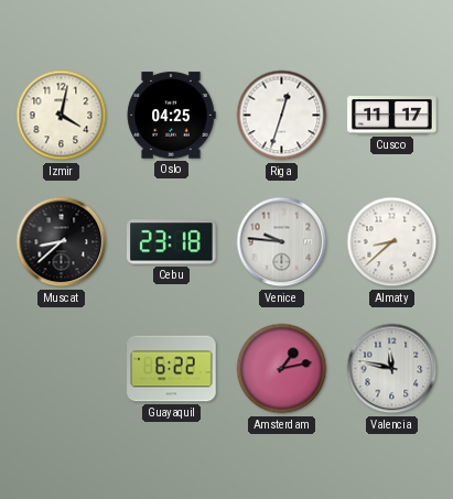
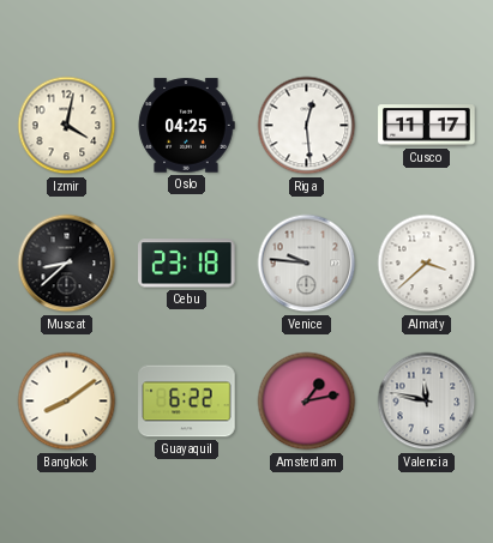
Riga: 12:33 -> 12:29
Almaty: 8:38 -> 3:38
Bangkok: none -> 8:09
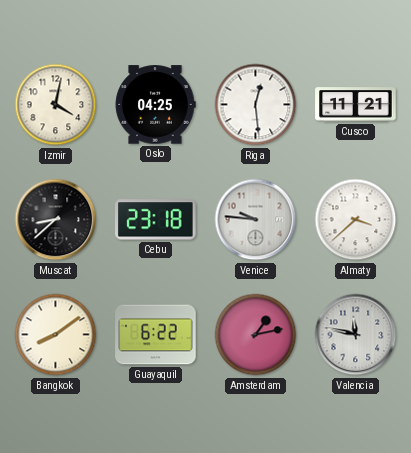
Cusco: 11:17 -> 11:21
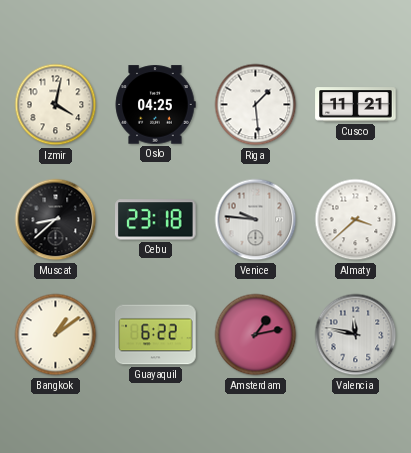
Riga: 12:29 -> 1:29
Bangkok: 8:09 -> 1:09
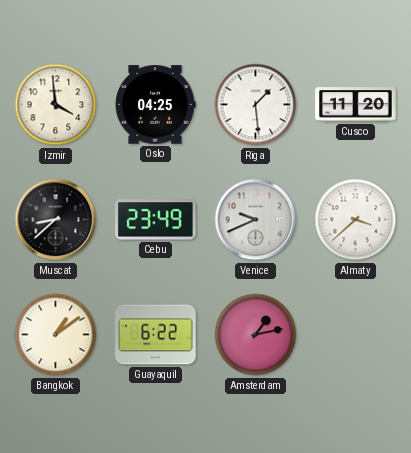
Izmir: 4:02 -> 3:59
Cusco: 11:21 -> 11:20
Cebu: 23:18 -> 23:49
Venice: 9:46 -> 9:41
Valencia: 11:47 -> none
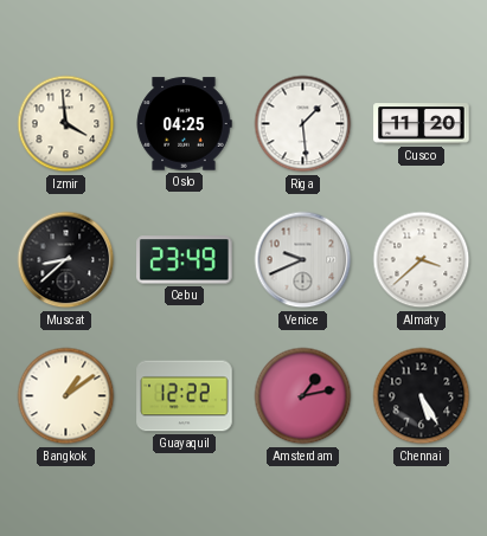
Guayaquil: 6:22 -> 12:22
Chennai: none -> 5:25
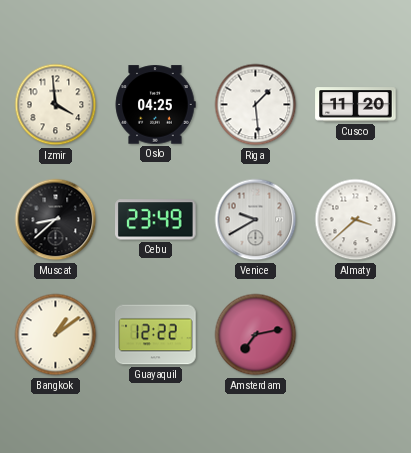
Venice: 9:41 -> 9:40
Amsterdam: 1:13 -> 7:13
Chennai: 5:25 -> none
